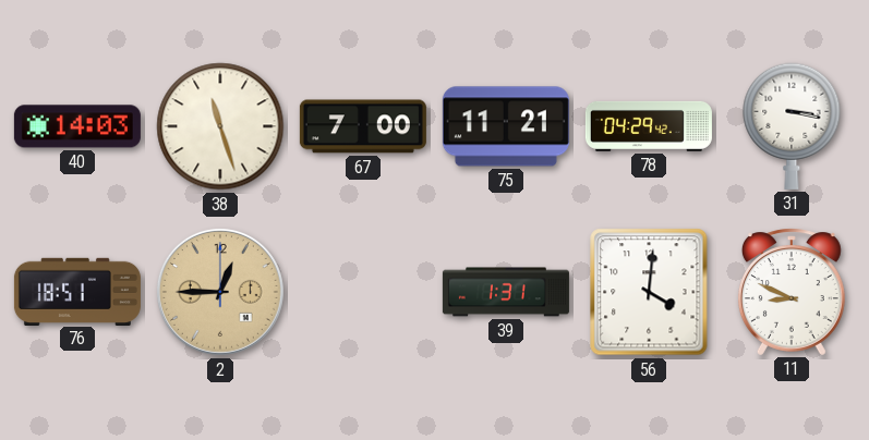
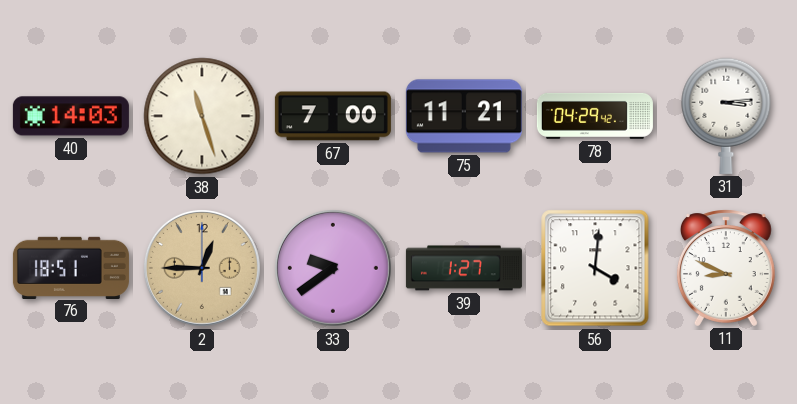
31: 3:17 -> 3:14
33: none -> 9:39
39: 1:31 -> 1:27
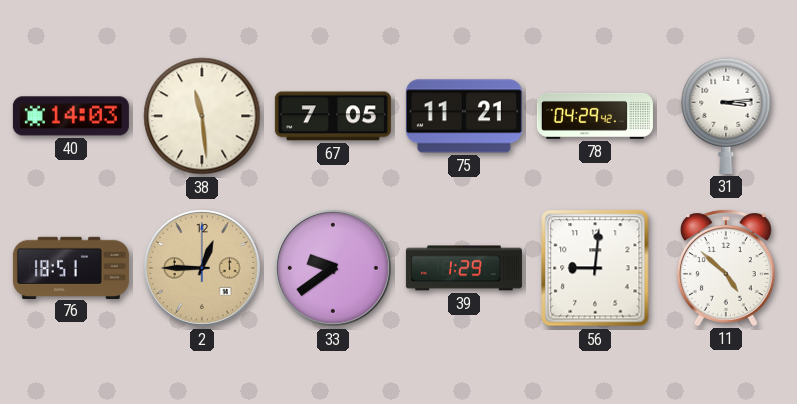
38: 11:27 -> 11:29
67: 7:00 -> 7:05
39: 1:27 -> 1:29
56: 4:01 -> 9:01
11: 8:49 -> 4:52
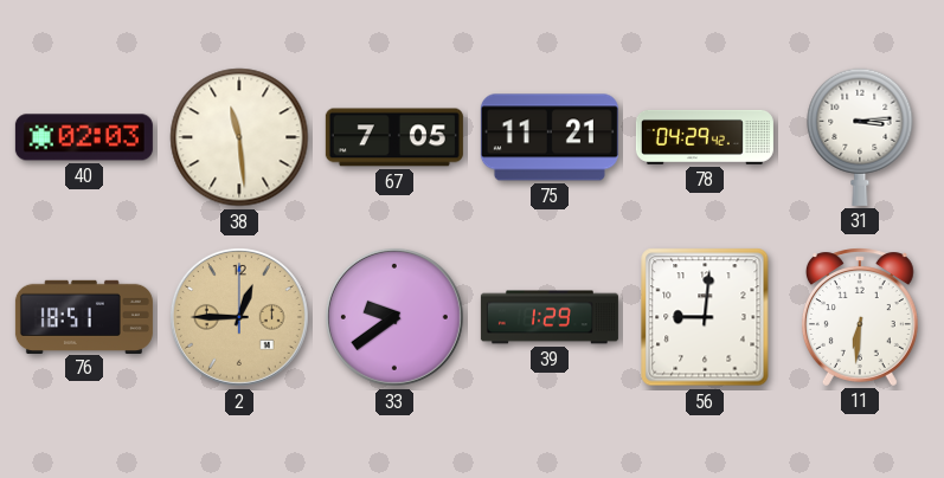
40: 14:03 -> 02:03
11: 4:52 -> 6:31
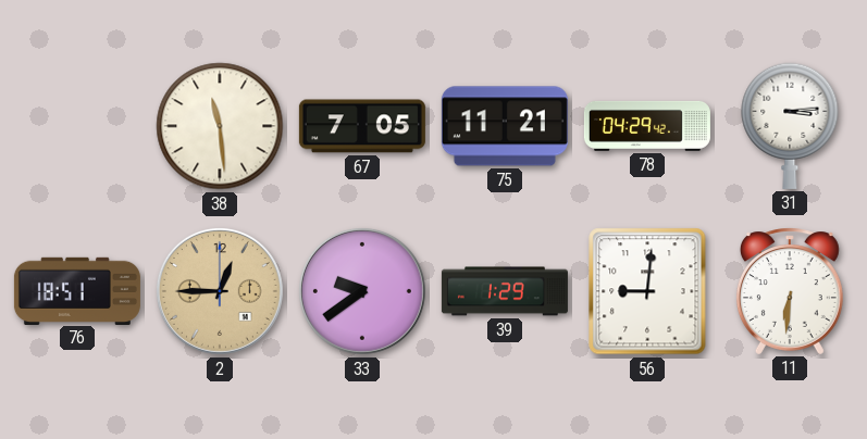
40: 02:03 -> none
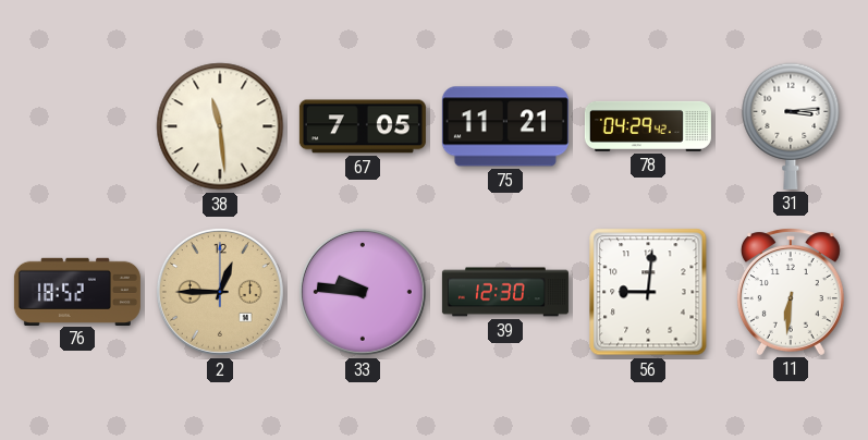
76: 18:51 -> 18:52
33: 9:39 -> 9:46
39: 1:29 -> 12:30
